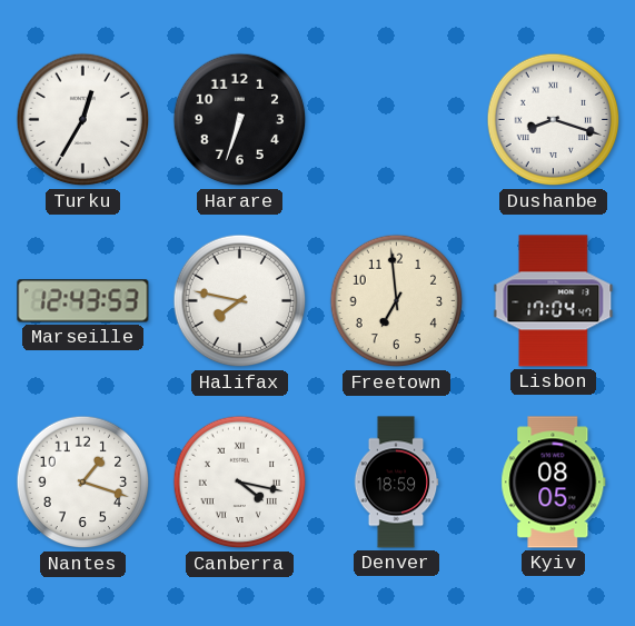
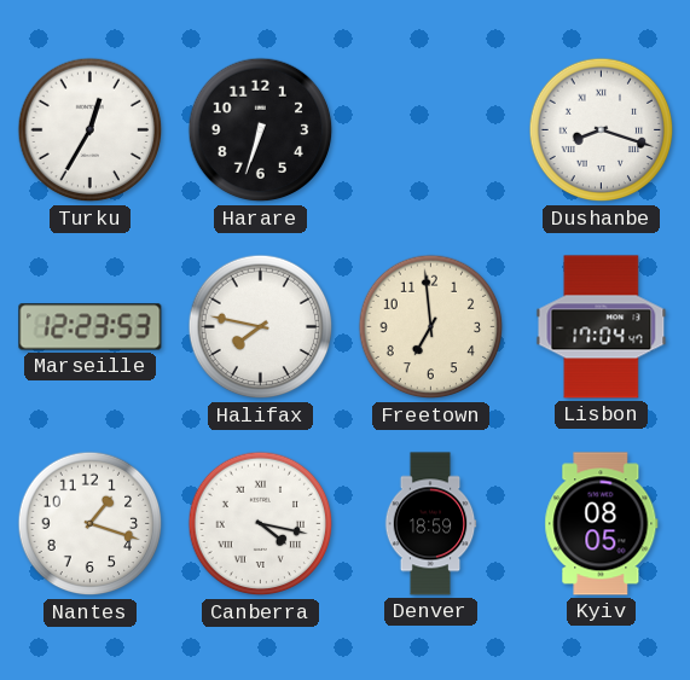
Marseille: 12:43 -> 12:23
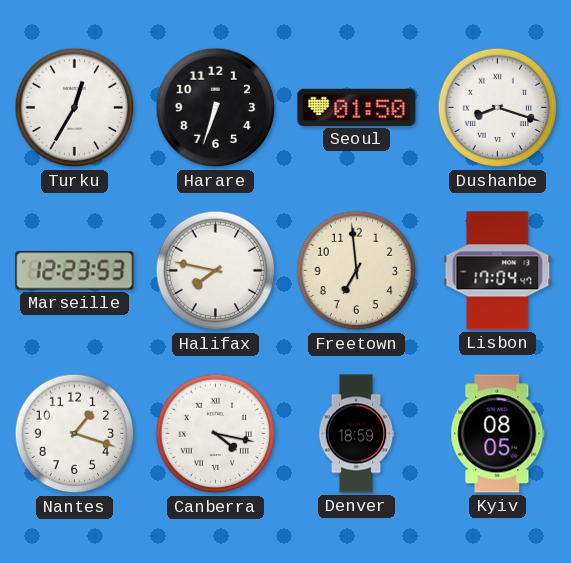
Seoul: none -> 01:50
